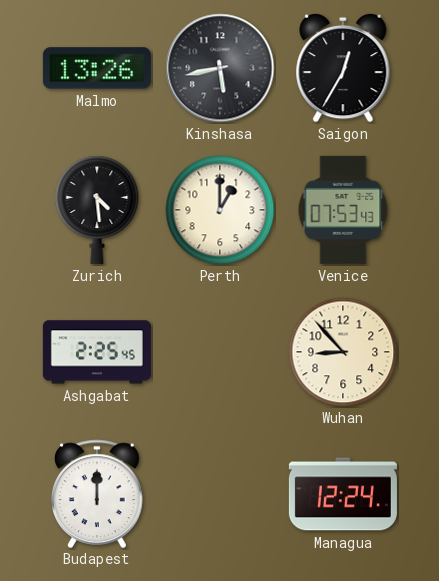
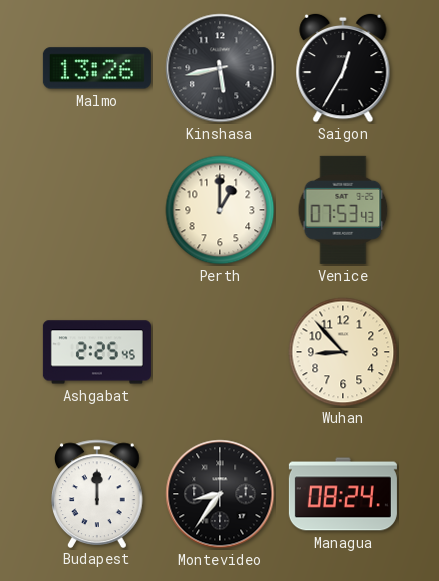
Zurich: 4:29 -> none
Montevideo: none -> 8:36
Managua: 12:24 -> 08:24
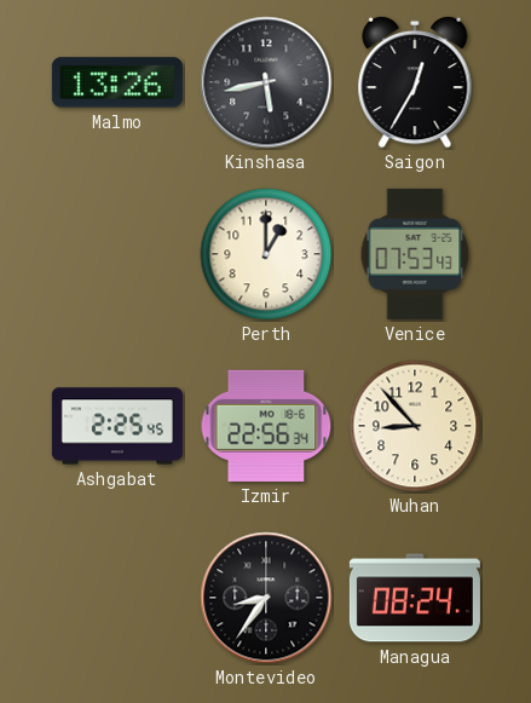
Izmir: none -> 22:56
Budapest: 12:00 -> none
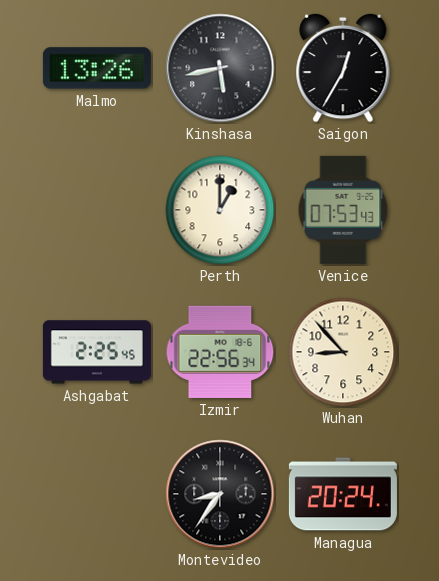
Managua: 08:24 -> 20:24
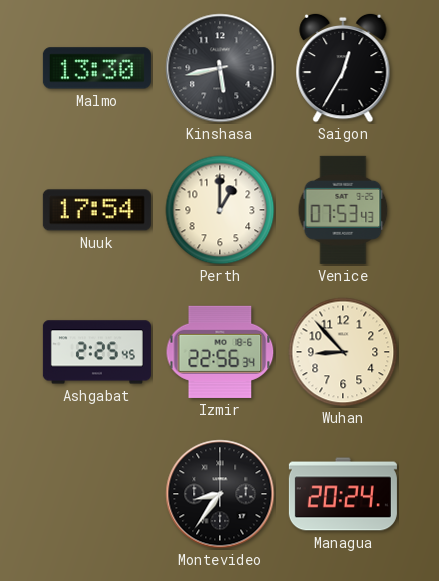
Malmo: 13:26 -> 13:30
Nuuk: none -> 17:54
